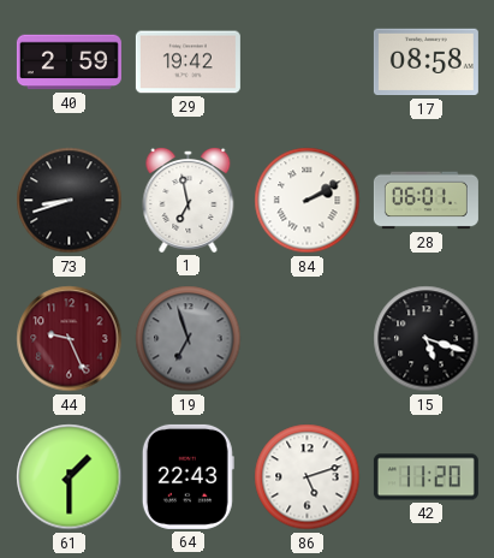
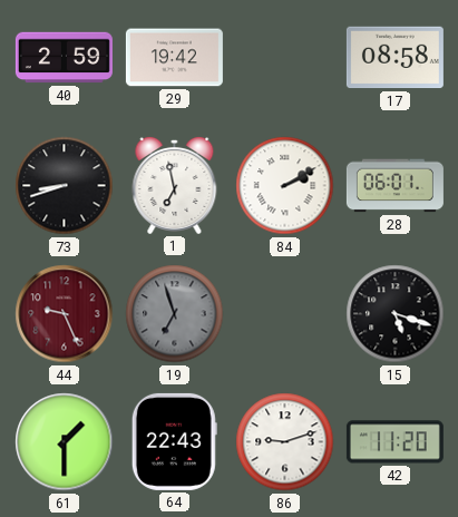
86: 5:12 -> 9:12
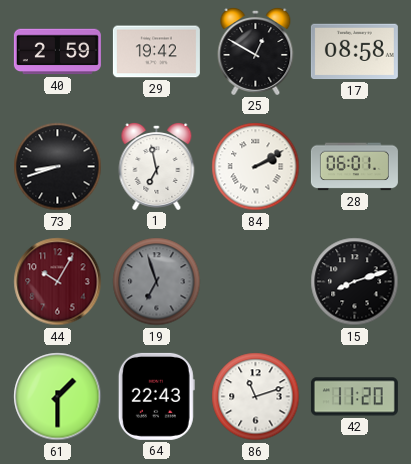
25: none -> 12:50
44: 9:26 -> 10:05
15: 5:18 -> 8:12
86: 9:12 -> 11:12
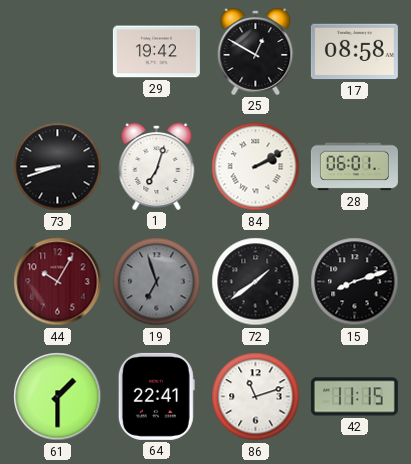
40: 2:59 -> none
1: 6:58 -> 7:03
72: none -> 1:39
64: 22:43 -> 22:41
42: 11:20 -> 11:15
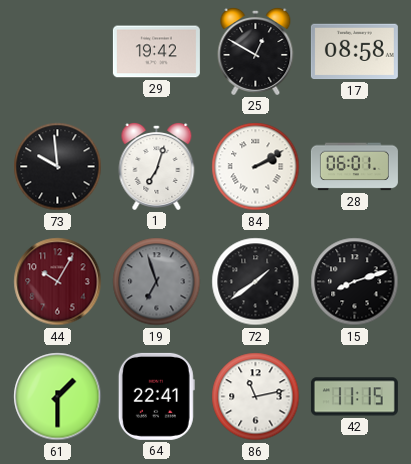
73: 8:42 -> 9:59
86: 11:12 -> 11:13
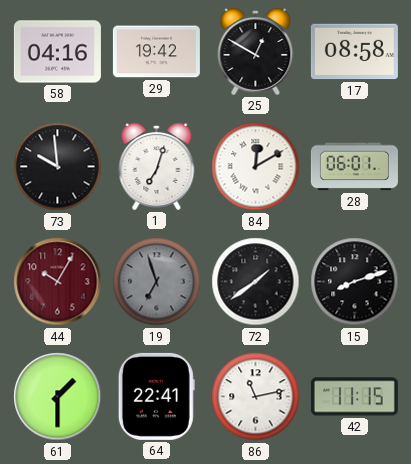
58: none -> 04:16
84: 2:10 -> 12:10
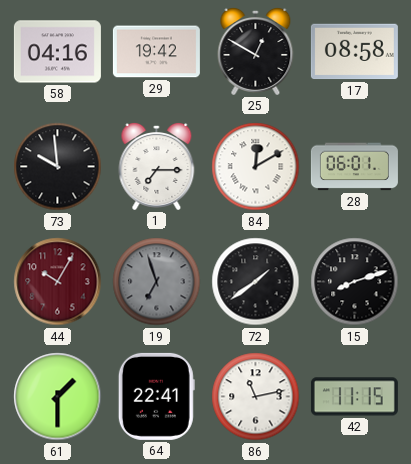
1: 7:03 -> 7:15
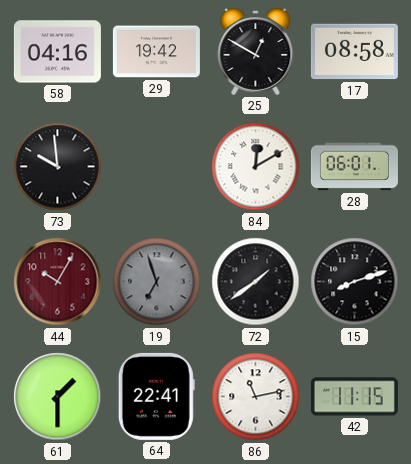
1: 7:15 -> none
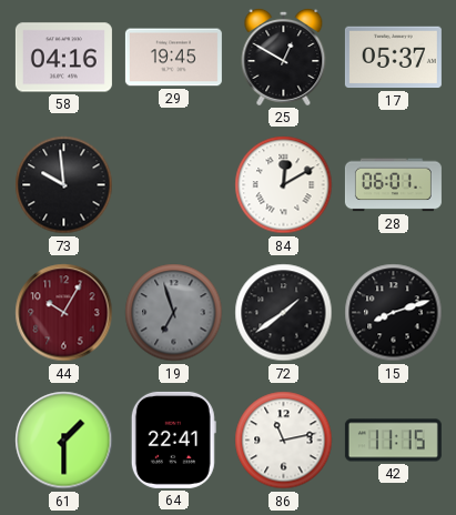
29: 19:42 -> 19:45
17: 08:58 -> 05:37
